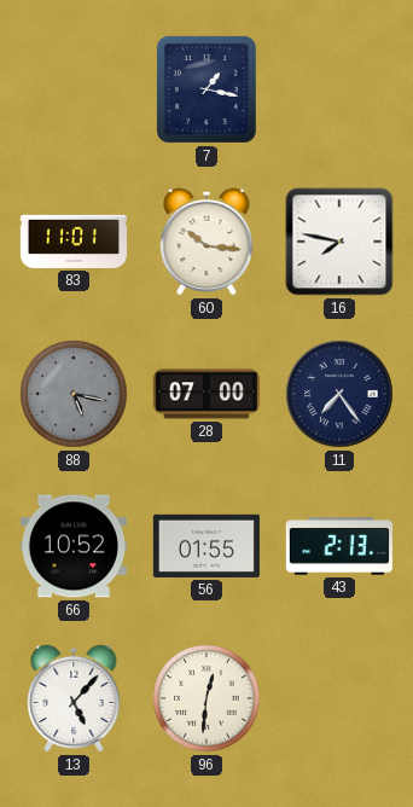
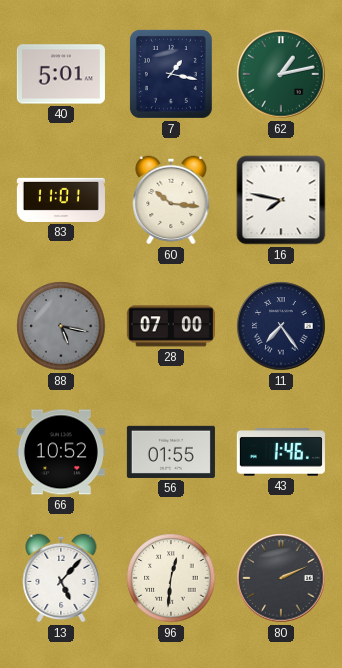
40: none -> 5:01
62: none -> 1:13
43: 2:13 -> 1:46
80: none -> 2:11
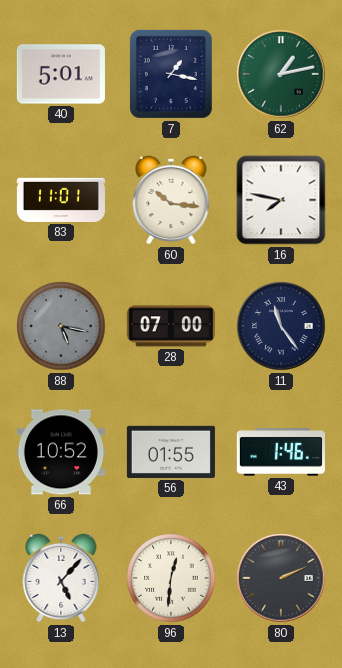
11: 7:24 -> 11:24
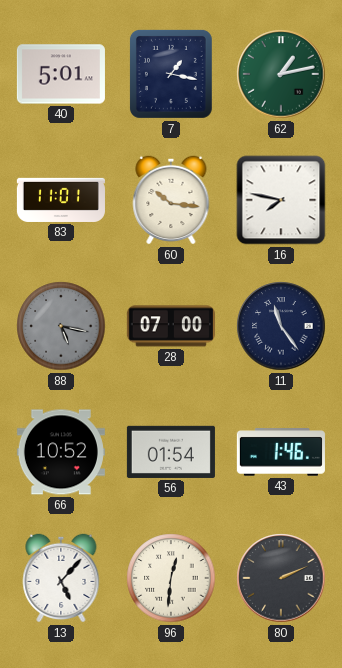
56: 01:55 -> 01:54
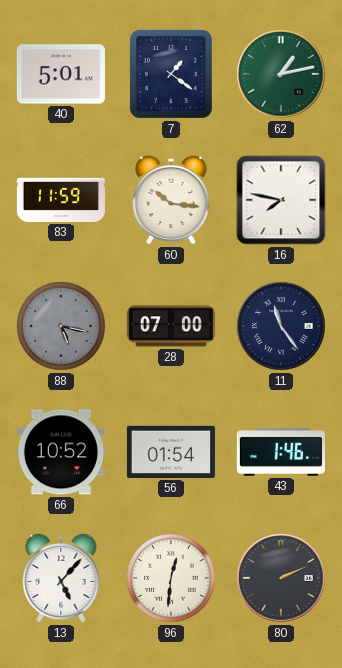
7: 1:17 -> 1:21
83: 11:01 -> 11:59
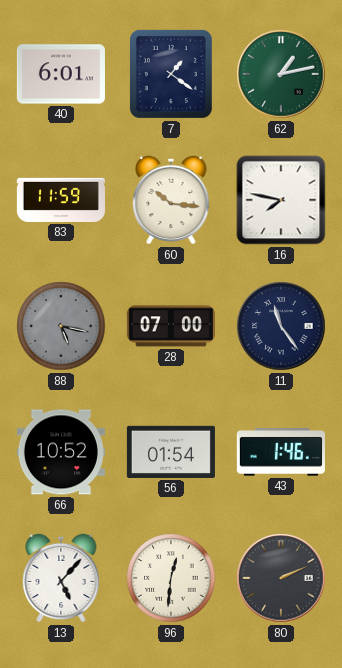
40: 5:01 -> 6:01
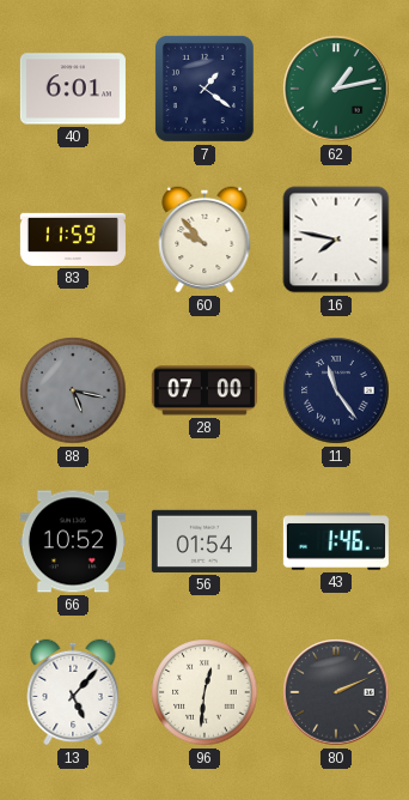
60: 10:16 -> 9:53
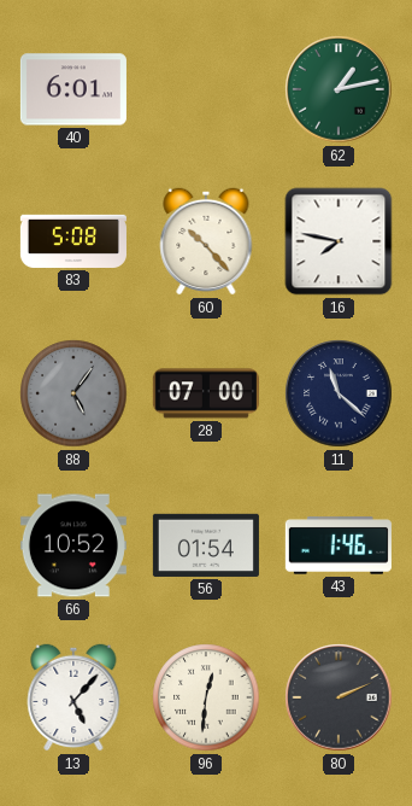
7: 1:21 -> none
83: 11:59 -> 5:08
60: 9:53 -> 10:23
88: 5:17 -> 5:06
11: 11:24 -> 11:22
